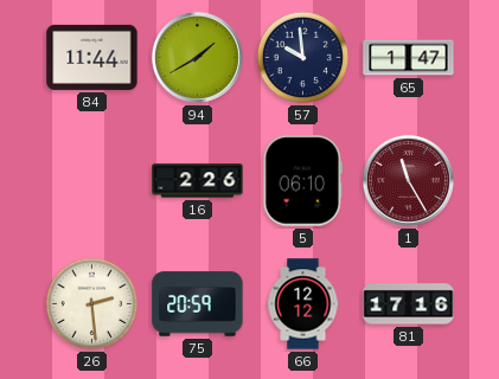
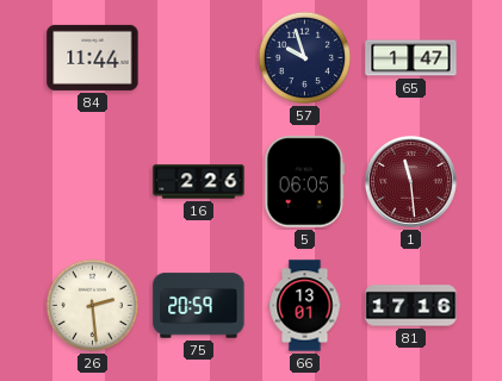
94: 1:40 -> none
57: 9:59 -> 9:57
5: 06:10 -> 06:05
1: 11:25 -> 11:29
66: 12:12 -> 13:01
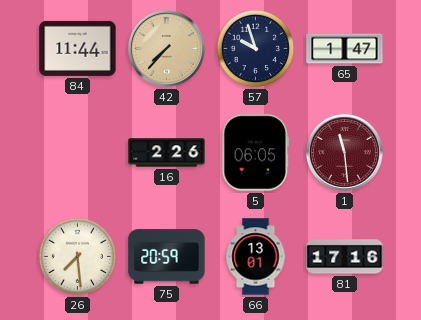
42: none -> 7:37
26: 2:29 -> 7:29
